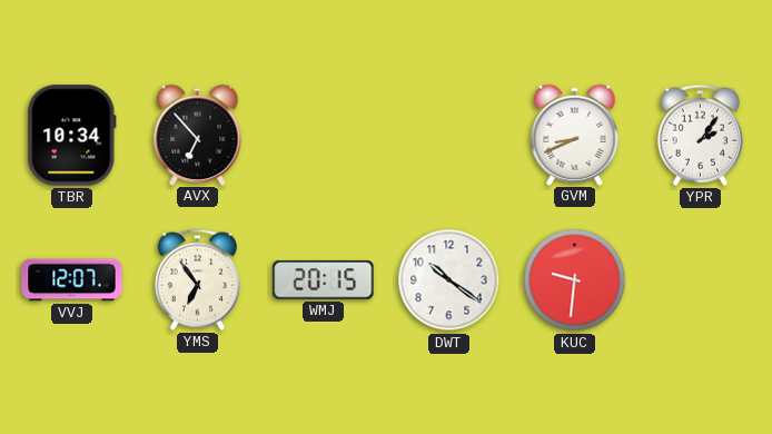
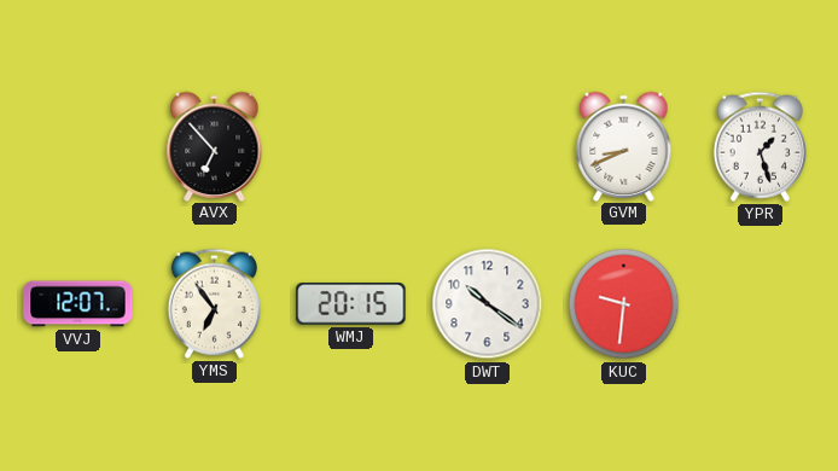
TBR: 10:34 -> none
YPR: 2:06 -> 1:27
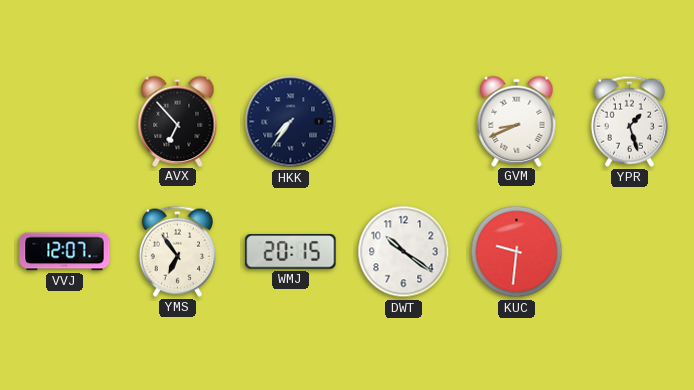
HKK: none -> 7:36
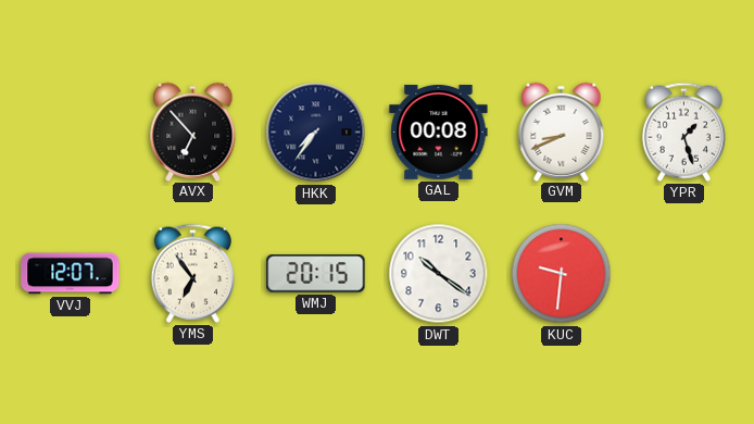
GAL: none -> 00:08
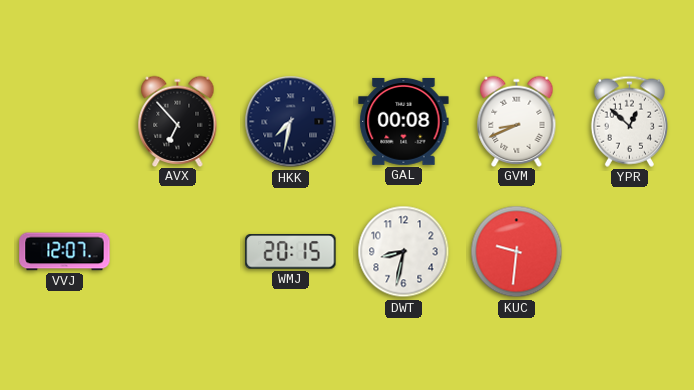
HKK: 7:36 -> 7:32
YPR: 1:27 -> 12:52
YMS: 6:54 -> none
DWT: 10:21 -> 8:32
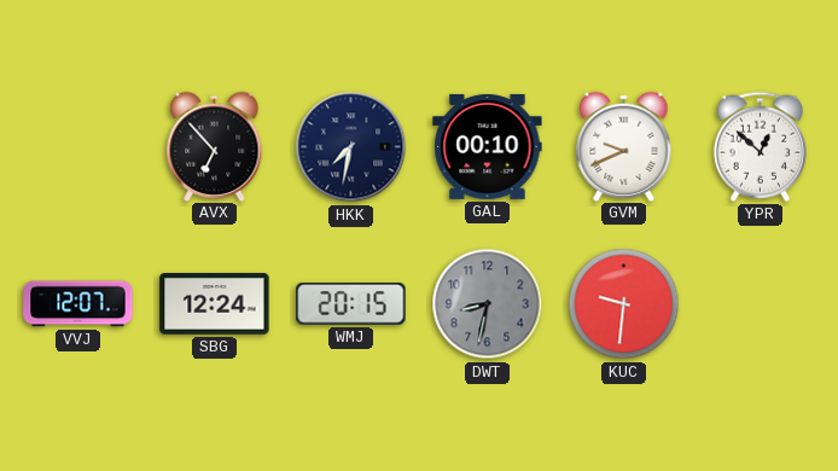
GAL: 00:08 -> 00:10
GVM: 8:41 -> 9:41
SBG: none -> 12:24
DWT dial: white -> grey
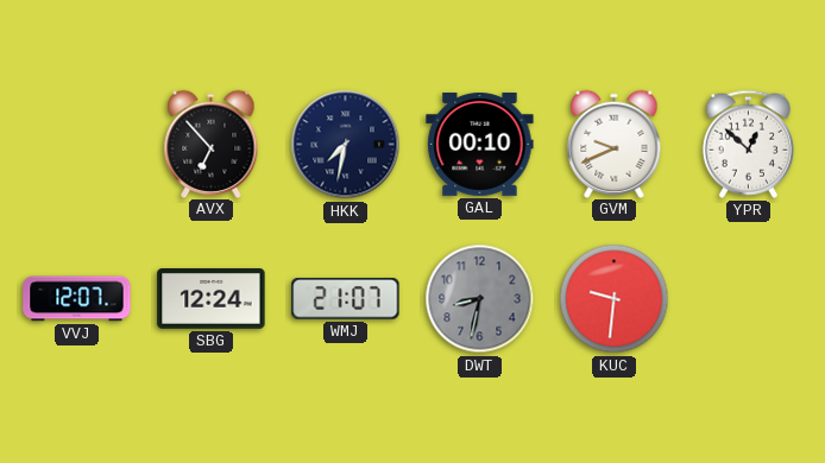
WMJ: 20:15 -> 21:07
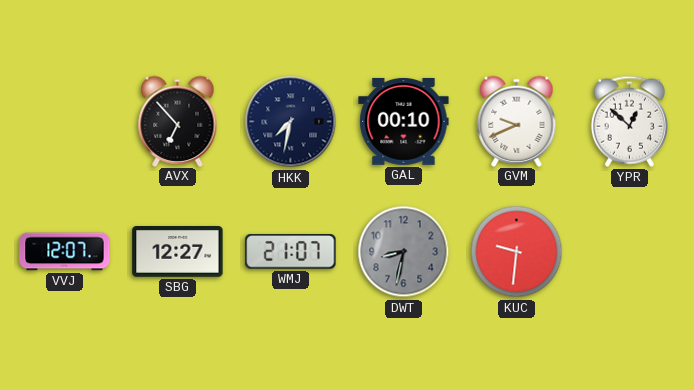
SBG: 12:24 -> 12:27
